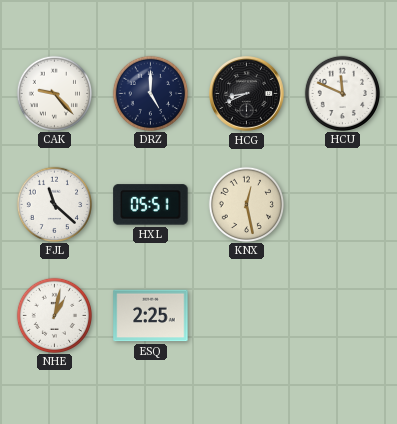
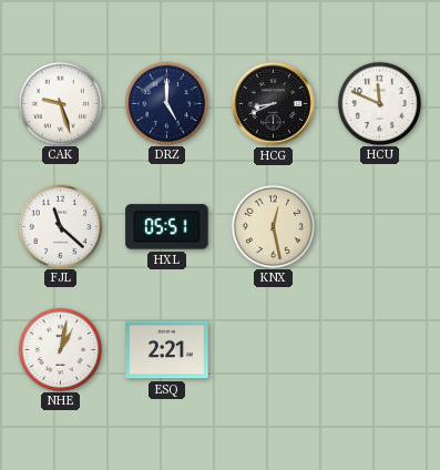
CAK: 9:23 -> 9:27
ESQ: 2:25 -> 2:21
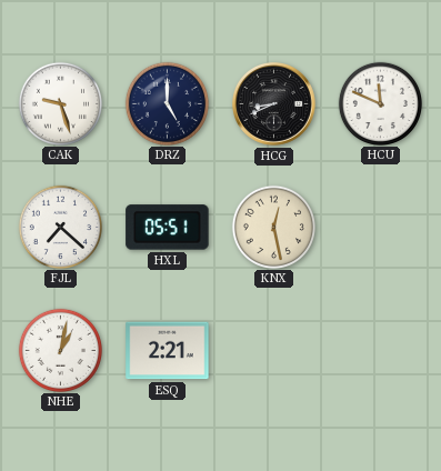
FJL: 11:22 -> 7:22
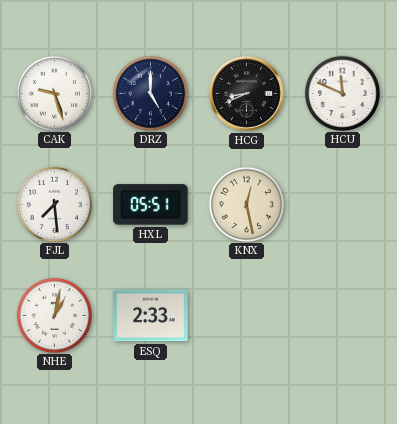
FJL: 7:22 -> 7:29
ESQ: 2:21 -> 2:33
